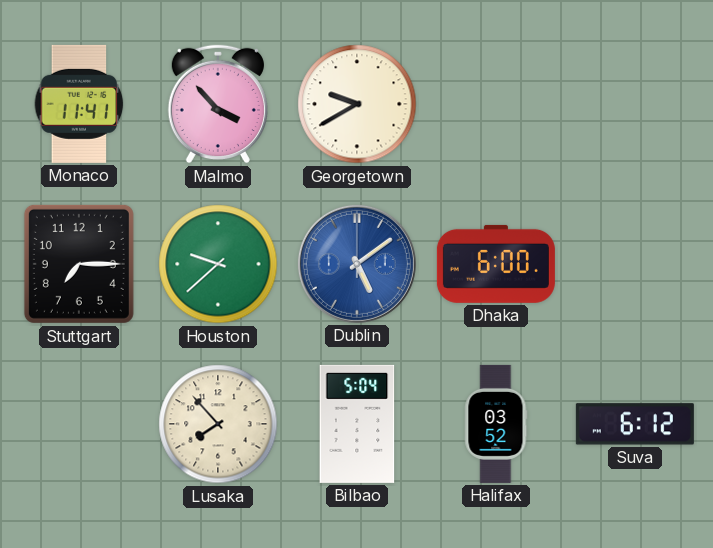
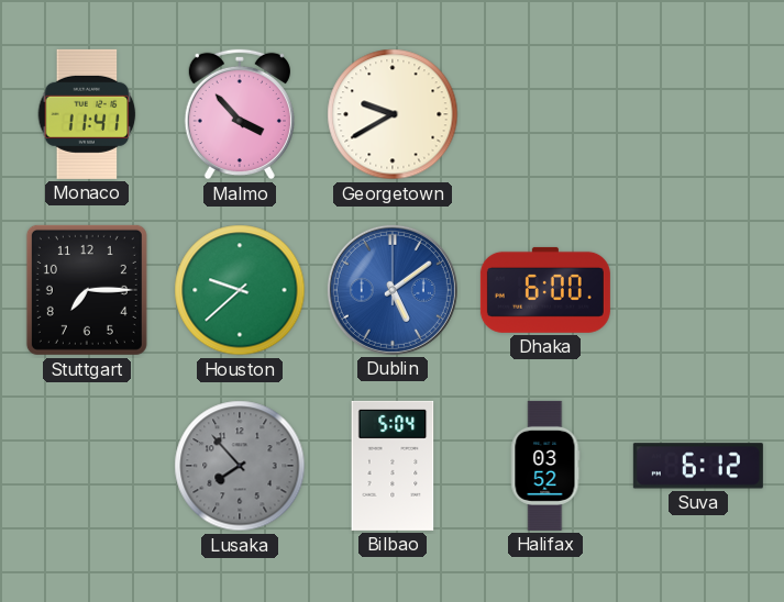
Lusaka dial: cream -> grey
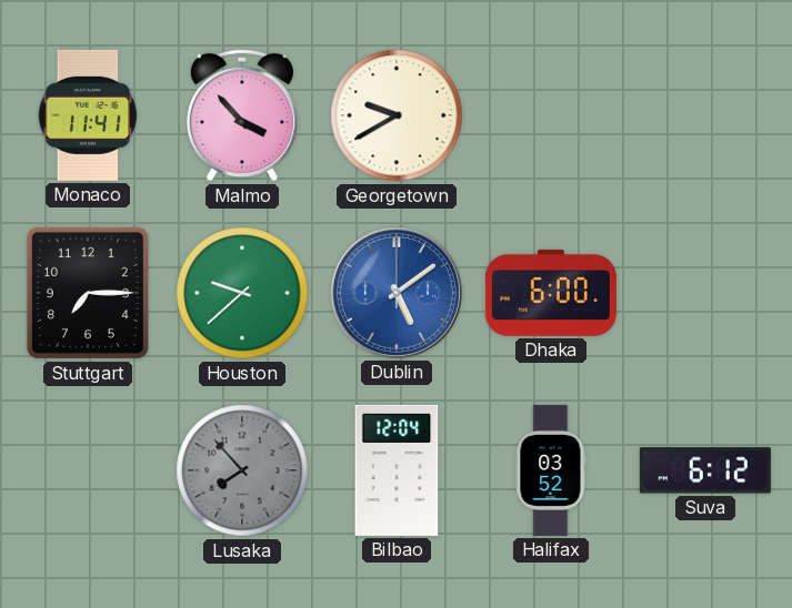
Bilbao: 5:04 -> 12:04
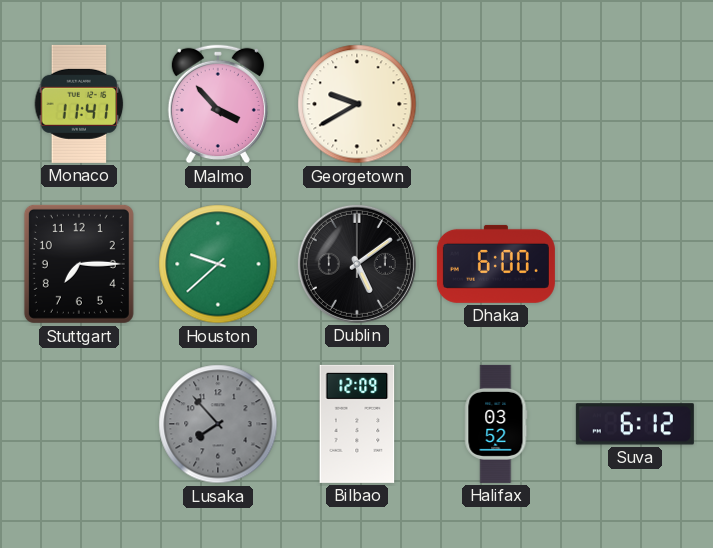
Dublin dial: blue -> black
Bilbao: 12:04 -> 12:09
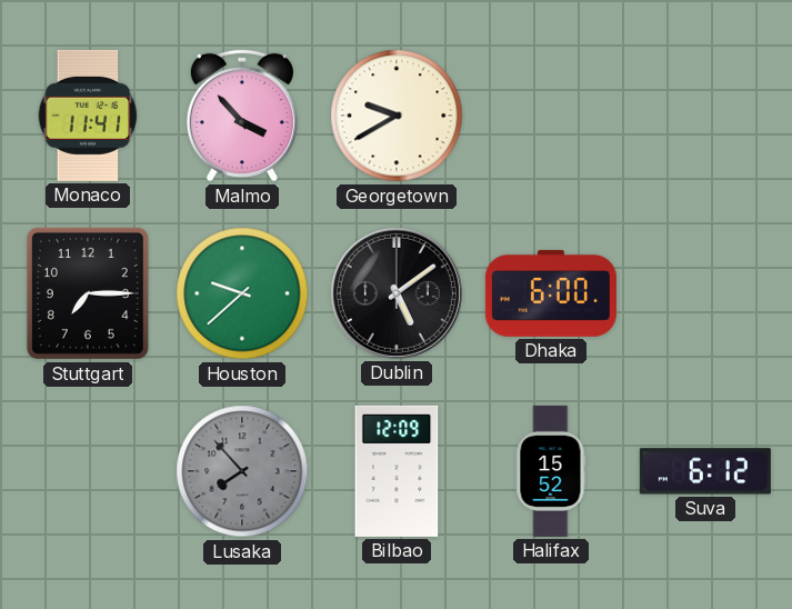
Halifax: 03:52 -> 15:52
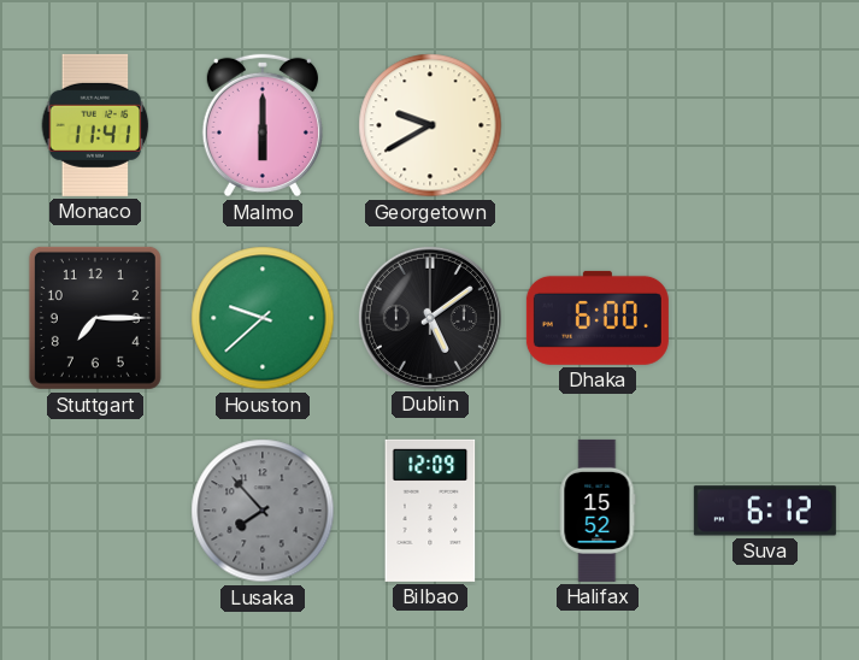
Malmo: 3:53 -> 6:00
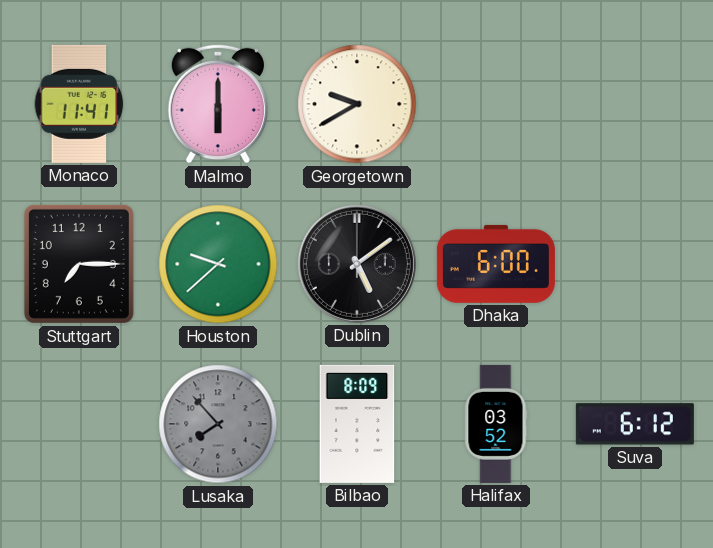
Bilbao: 12:09 -> 8:09
Halifax: 15:52 -> 03:52
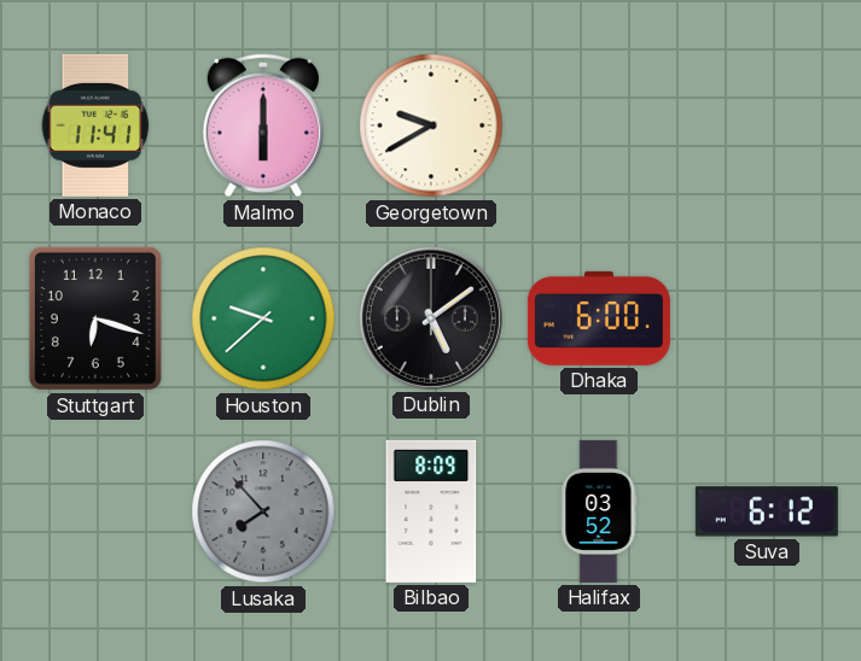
Stuttgart: 7:15 -> 6:18
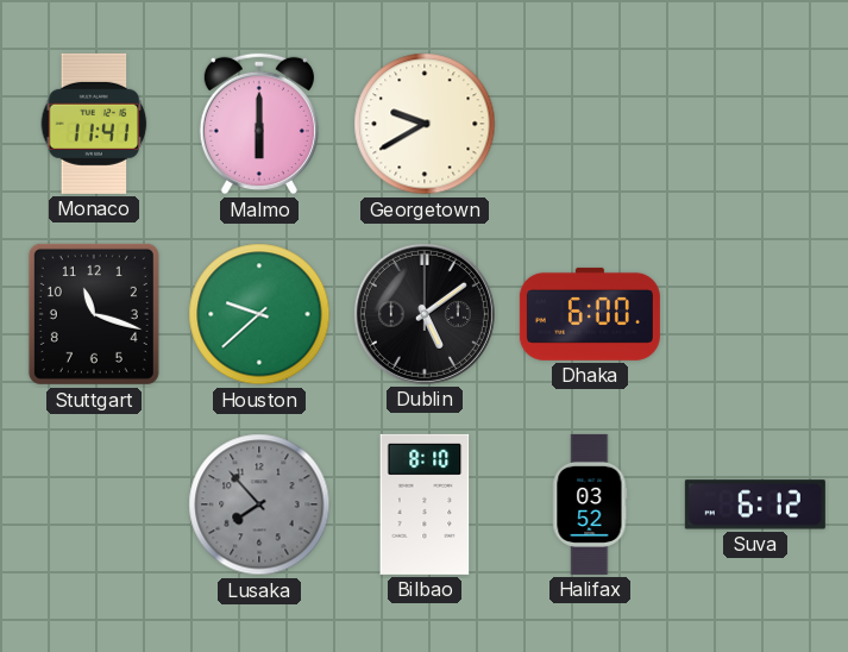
Stuttgart: 6:18 -> 11:18
Bilbao: 8:09 -> 8:10
